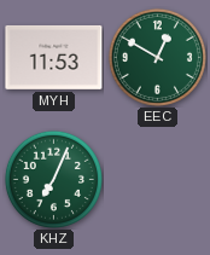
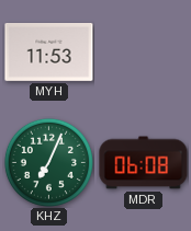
EEC: 12:50 -> none
MDR: none -> 06:08
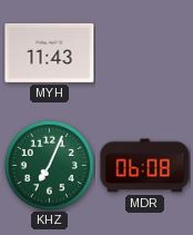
MYH: 11:53 -> 11:43
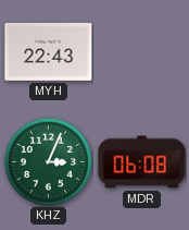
MYH: 11:43 -> 22:43
KHZ: 7:04 -> 3:04
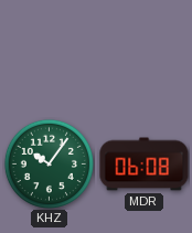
MYH: 22:43 -> none
KHZ: 3:04 -> 10:06
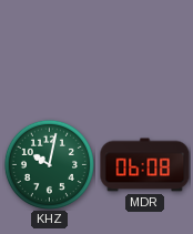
KHZ: 10:06 -> 10:02
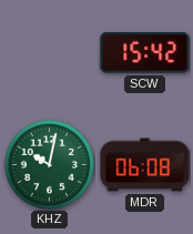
SCW: none -> 15:42
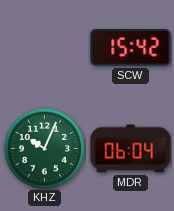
KHZ: 10:02 -> 10:04
MDR: 06:08 -> 06:04
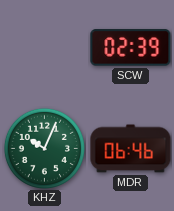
SCW: 15:42 -> 02:39
MDR: 06:04 -> 06:46
